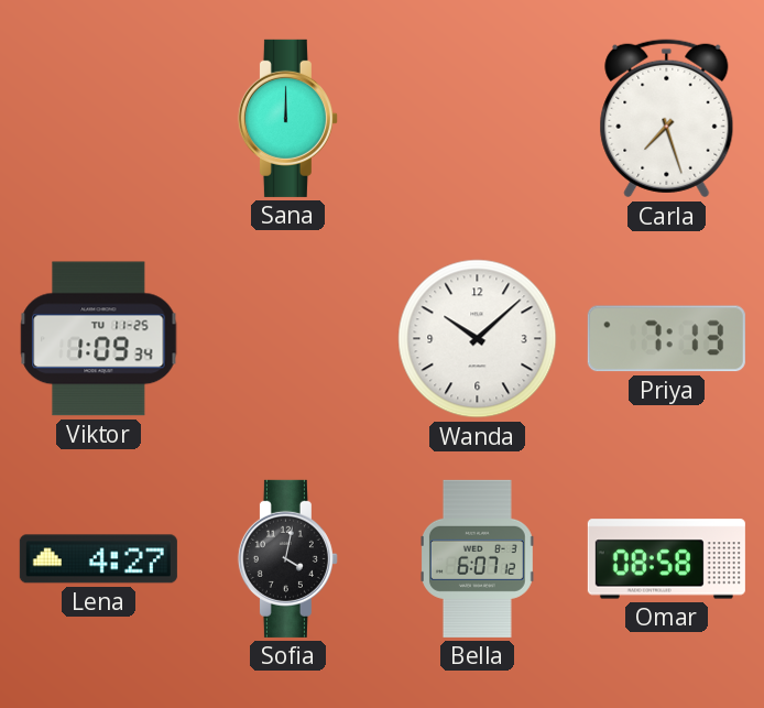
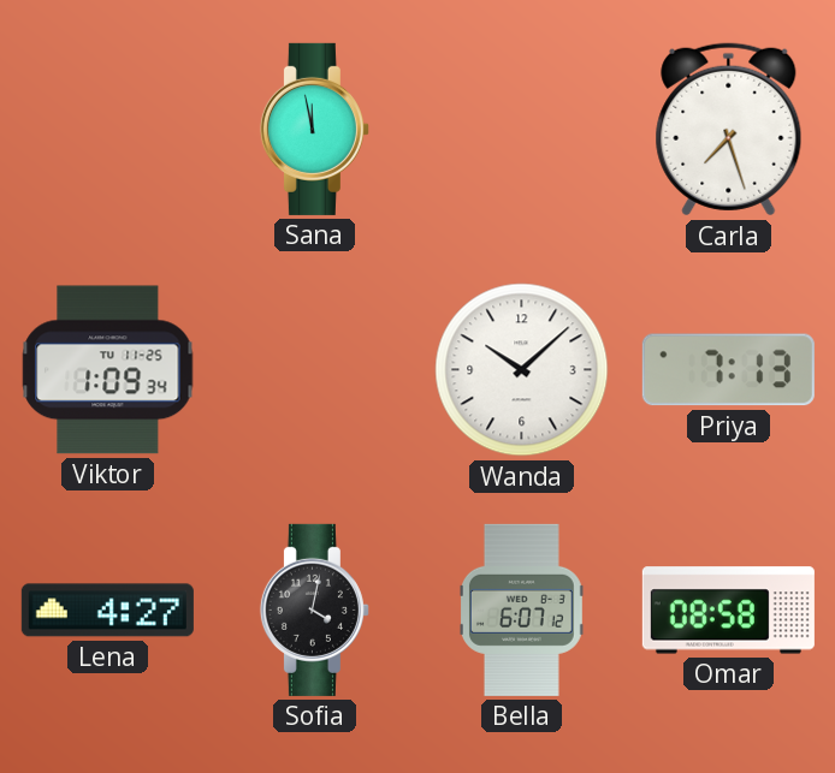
Sana: 12:00 -> 11:58
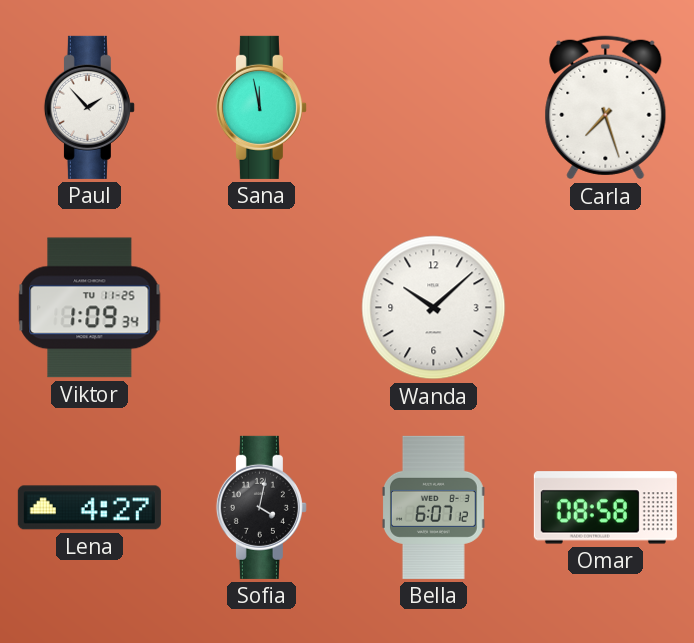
Paul: none -> 1:53
Priya: 7:13 -> none
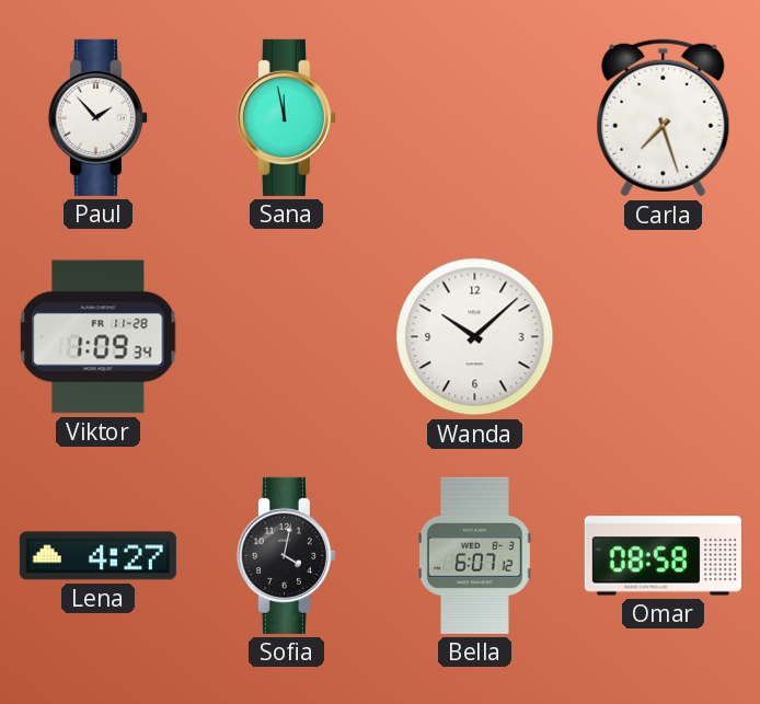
Viktor date: TU 11-25 -> FR 11-28
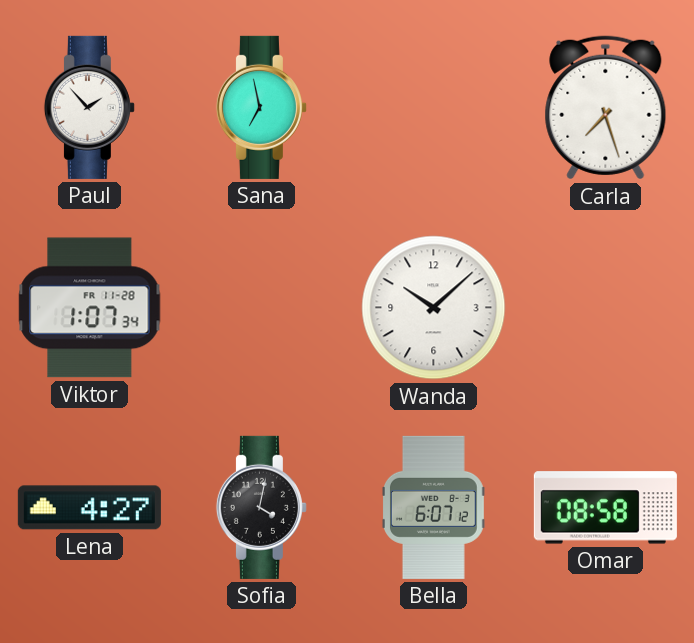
Sana: 11:58 -> 6:58
Viktor: 1:09 -> 1:07
